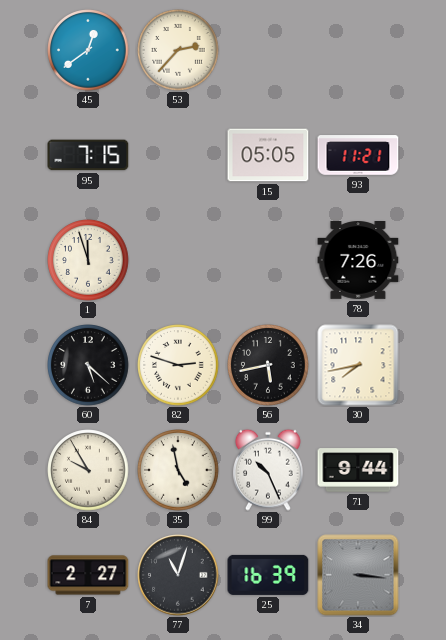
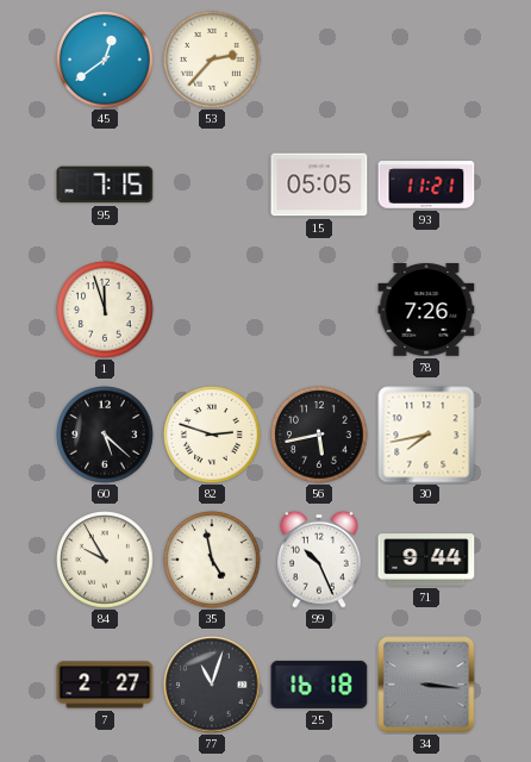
25: 16:39 -> 16:18
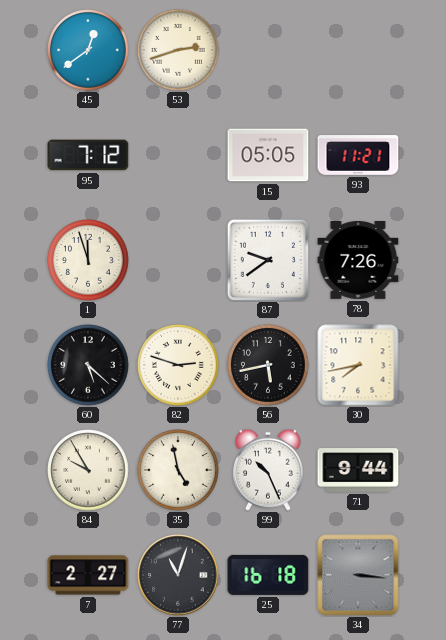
53: 2:37 -> 2:42
95: 7:15 -> 7:12
87: none -> 9:39
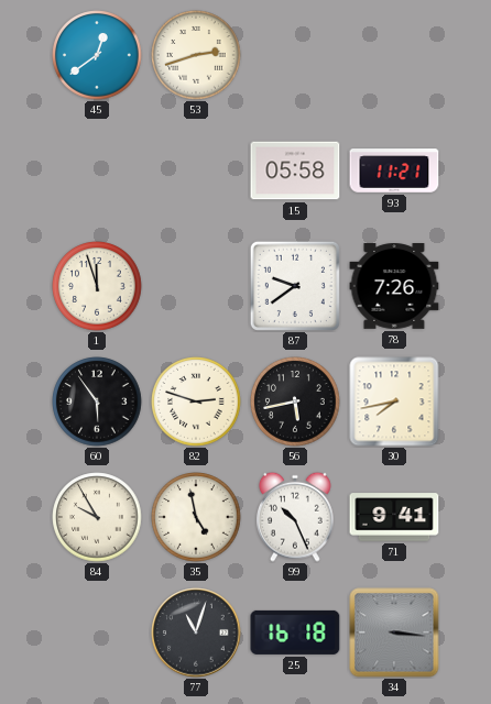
95: 7:12 -> none
15: 05:05 -> 05:58
60: 5:22 -> 5:54
71: 9:44 -> 9:41
7: 2:27 -> none
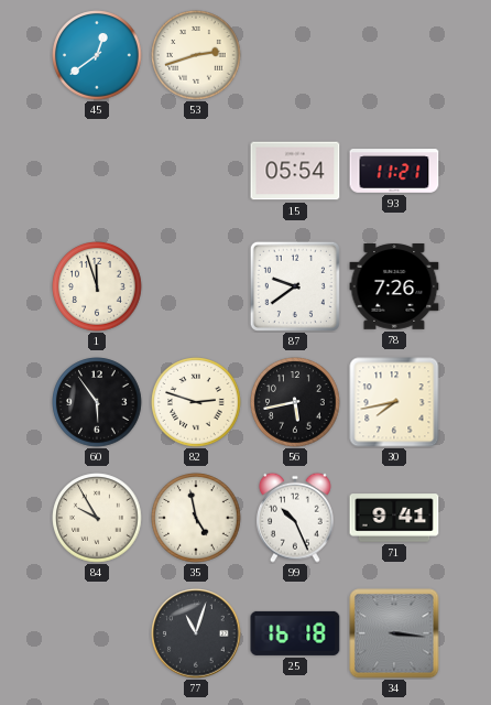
15: 05:58 -> 05:54
